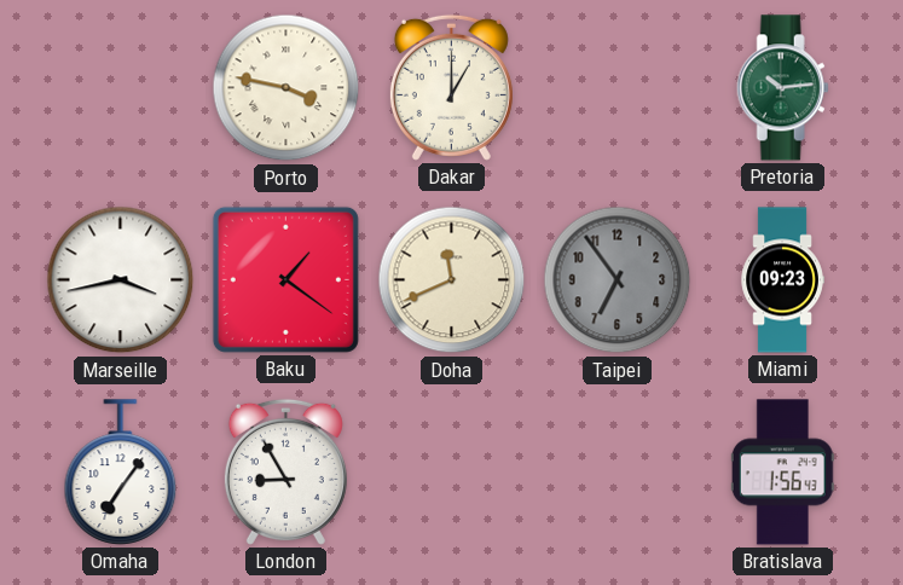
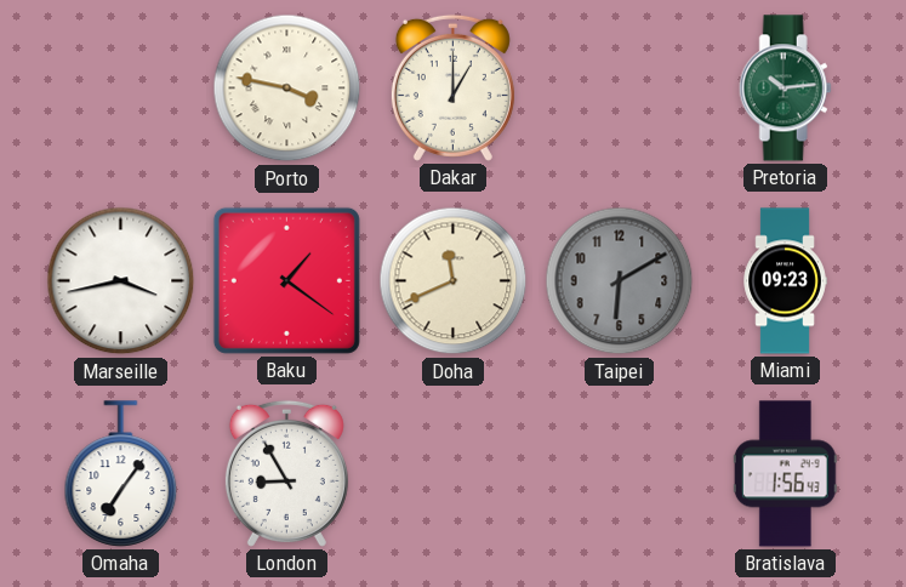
Taipei: 6:54 -> 6:10
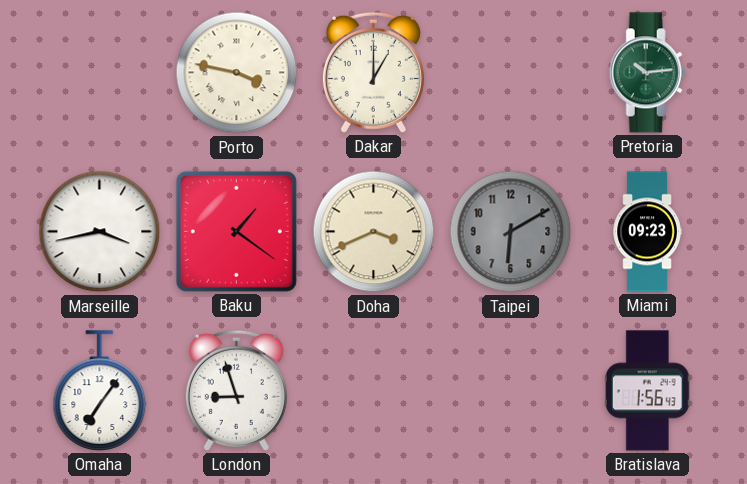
Doha: 11:41 -> 3:41
London: 8:55 -> 8:57
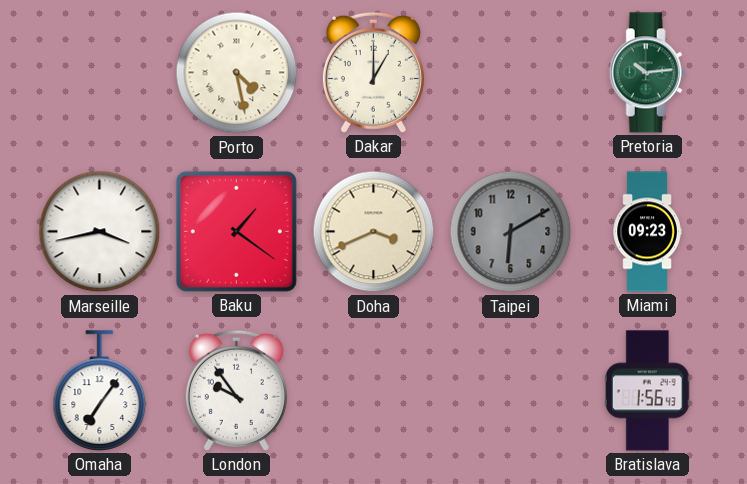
Porto: 3:47 -> 4:28
London: 8:57 -> 9:54
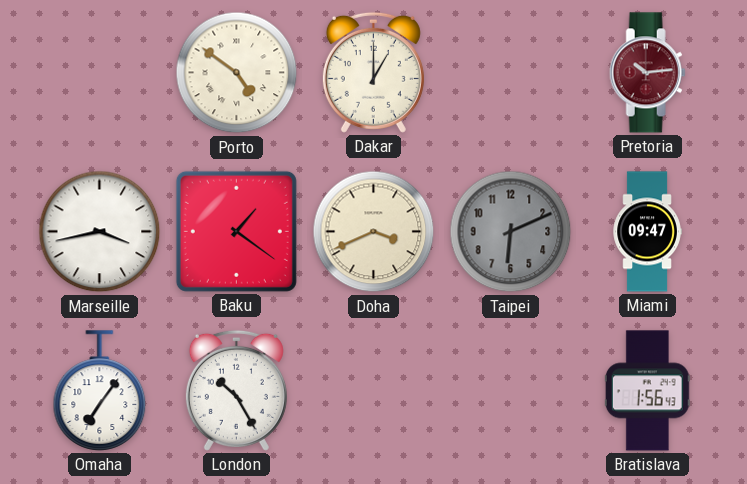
Porto: 4:28 -> 4:51
Pretoria dial: green -> burgundy
Taipei: 6:10 -> 6:11
Miami: 09:23 -> 09:47
London: 9:54 -> 10:25
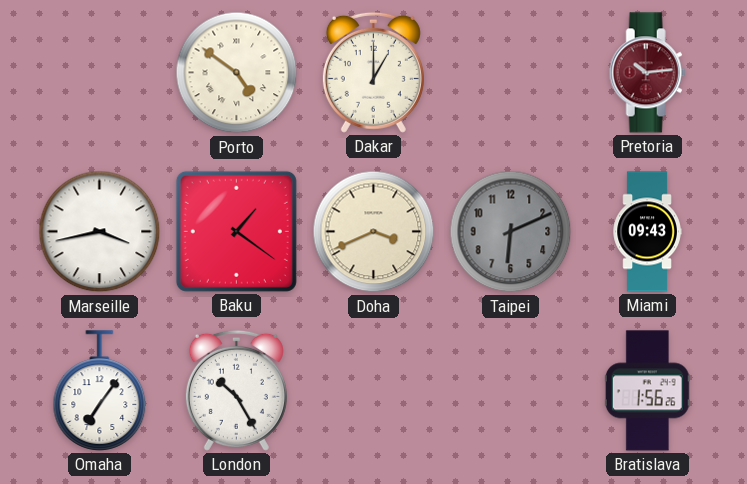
Miami: 09:47 -> 09:43
Bratislava: 1:56:43 -> 1:56:26
